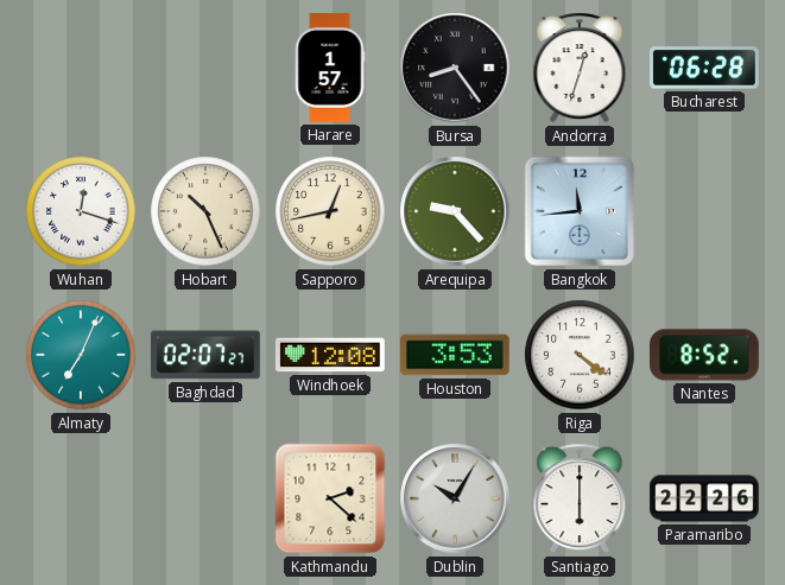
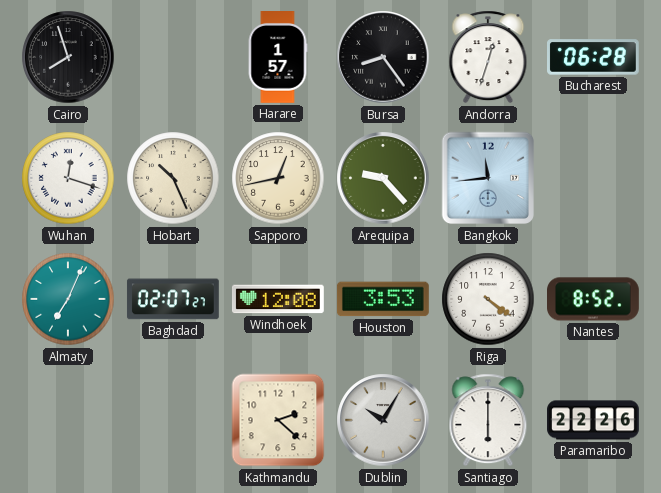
Cairo: none -> 7:57
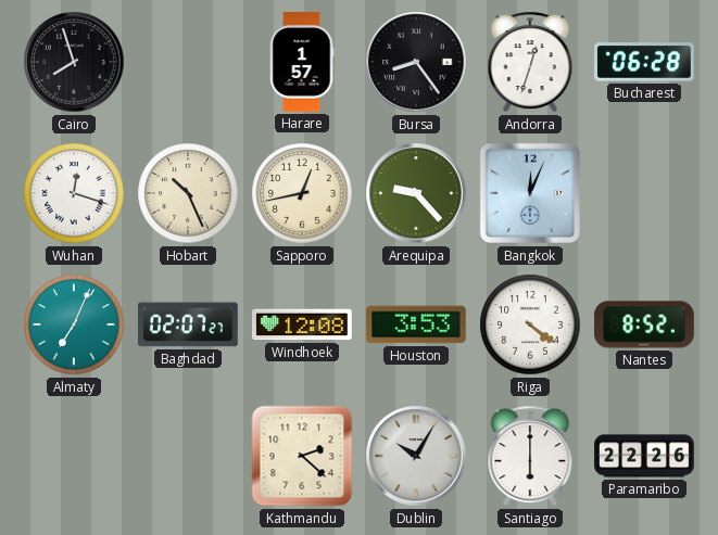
Bangkok: 11:44 -> 12:04
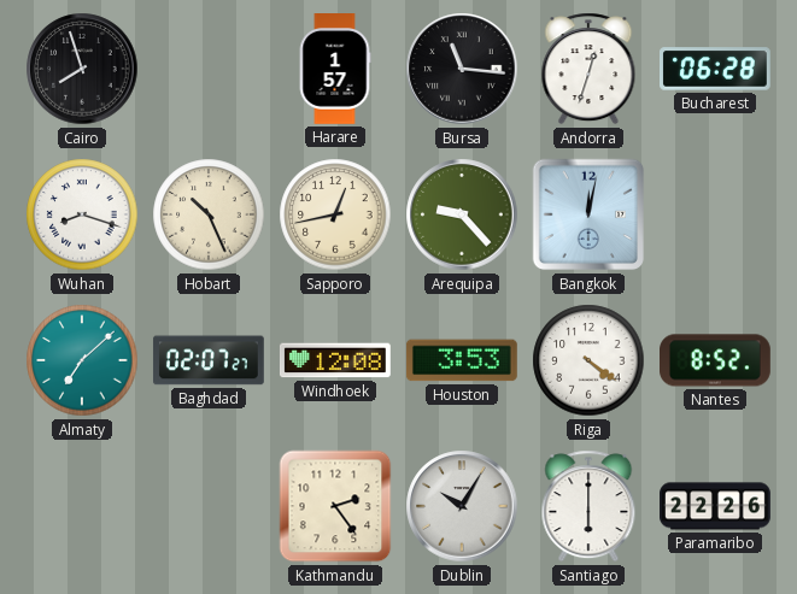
Bursa: 8:24 -> 11:16
Wuhan: 12:18 -> 8:18
Bangkok: 12:04 -> 12:02
Almaty: 7:04 -> 7:08
Kathmandu: 2:22 -> 2:24
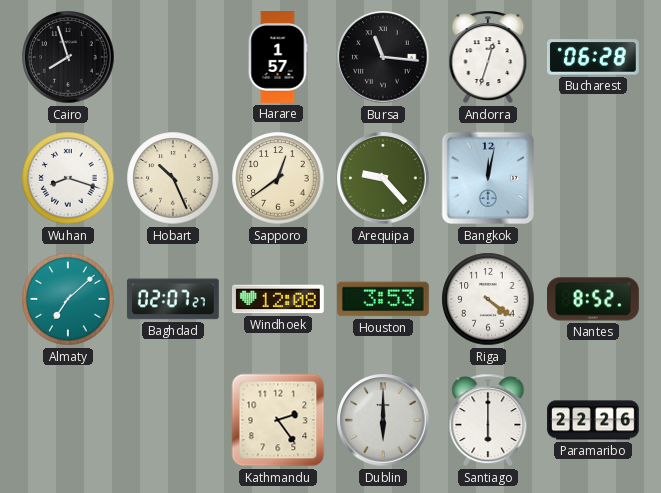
Sapporo: 12:43 -> 12:39
Dublin: 10:05 -> 6:00
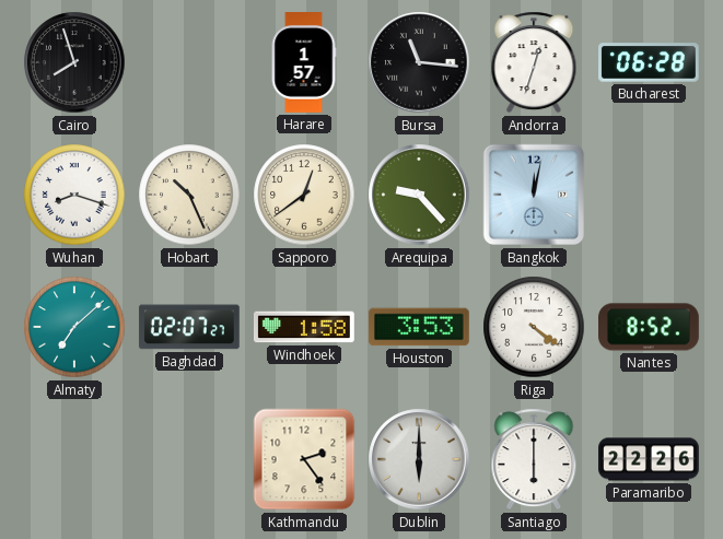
Windhoek: 12:08 -> 1:58
